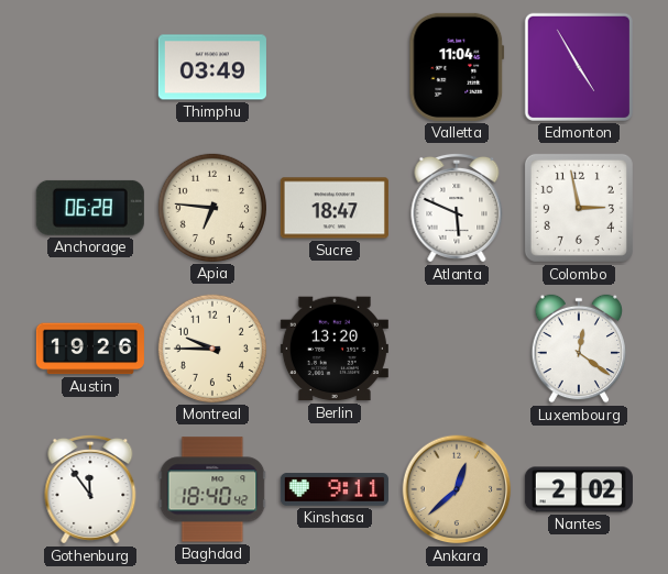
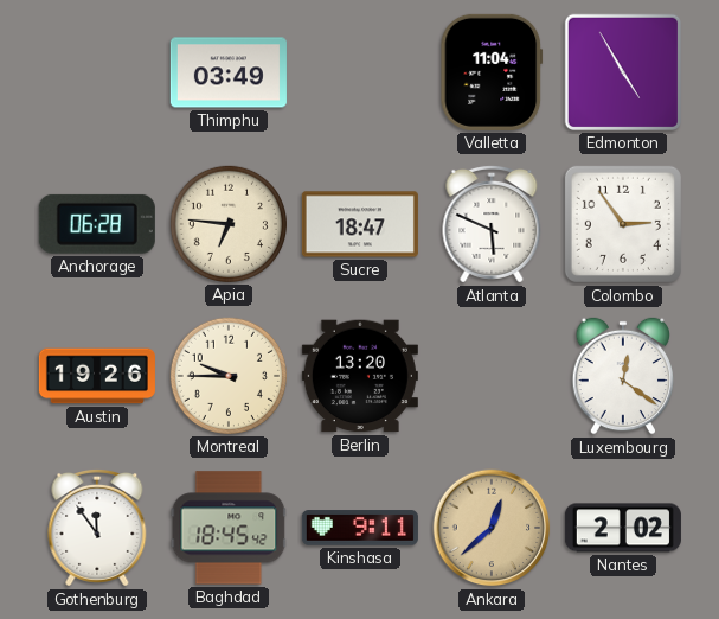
Colombo: 2:58 -> 2:54
Baghdad: 18:40 -> 18:45
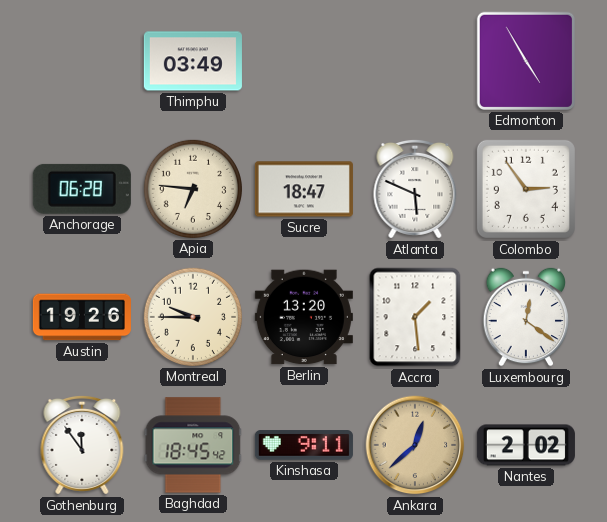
Valletta: 11:04 -> none
Accra: none -> 1:29
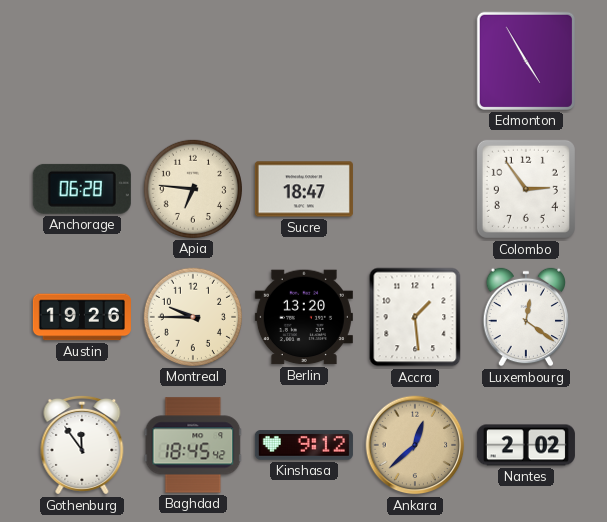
Thimphu: 03:49 -> none
Atlanta: 5:49 -> none
Kinshasa: 9:11 -> 9:12
